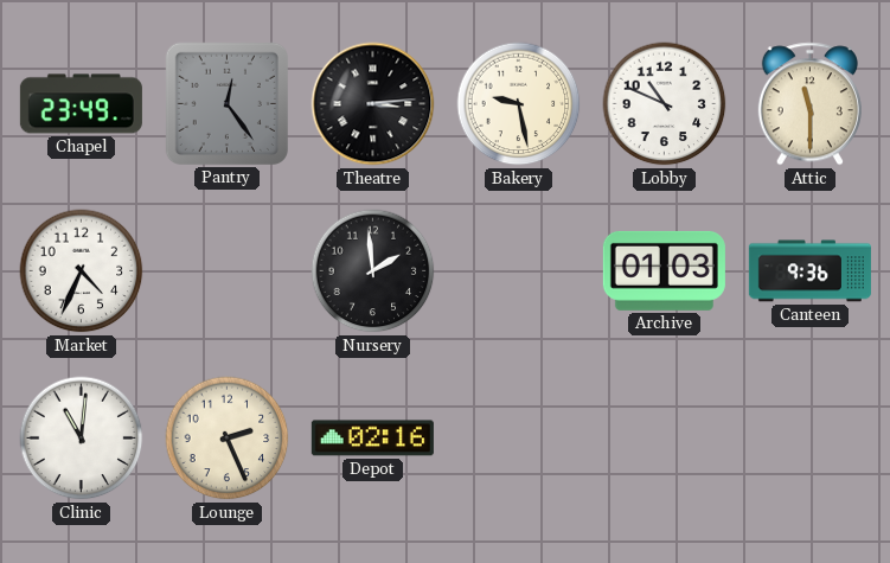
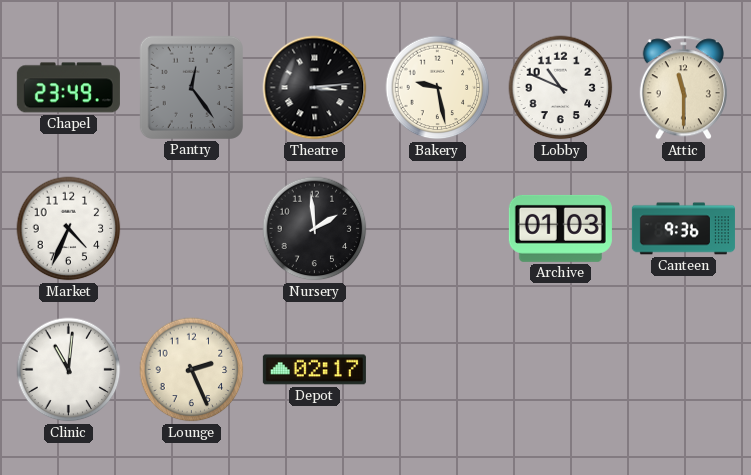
Depot: 02:16 -> 02:17
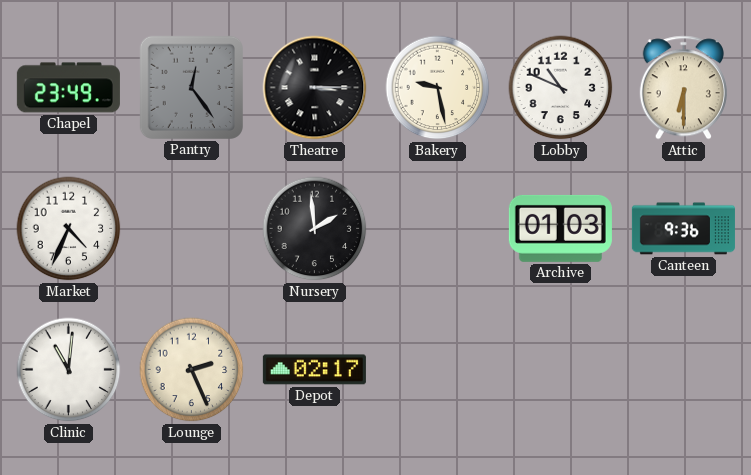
Theatre: 3:14 -> 3:15
Attic: 11:30 -> 6:30
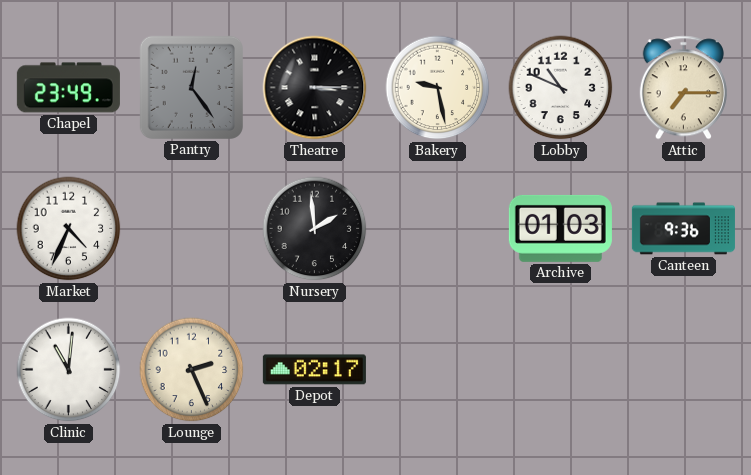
Attic: 6:30 -> 7:15
